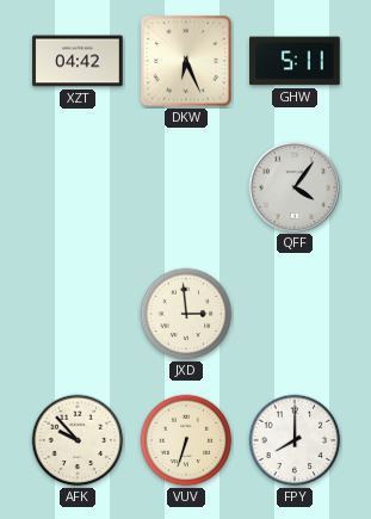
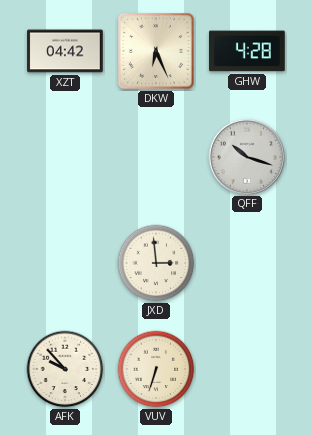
GHW: 5:11 -> 4:28
QFF: 4:06 -> 10:18
FPY: 8:00 -> none
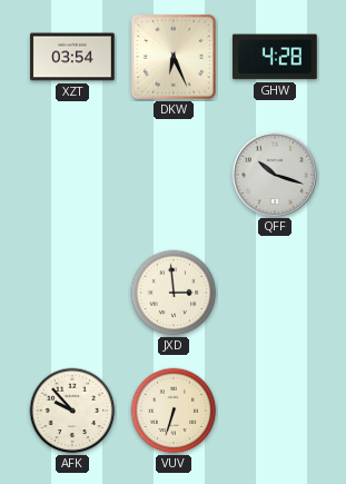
XZT: 04:42 -> 03:54
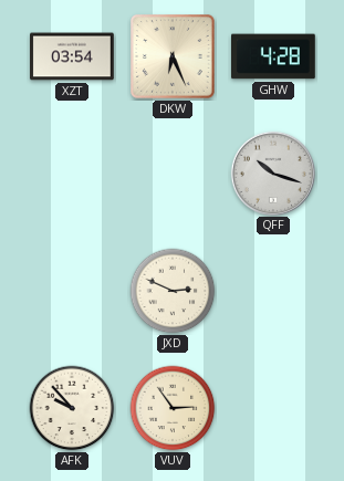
JXD: 2:59 -> 2:49
VUV: 6:33 -> 2:54
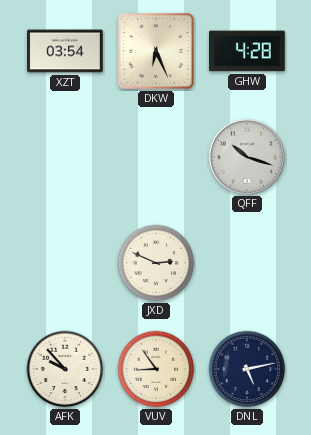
VUV: 2:54 -> 8:54
DNL: none -> 5:13
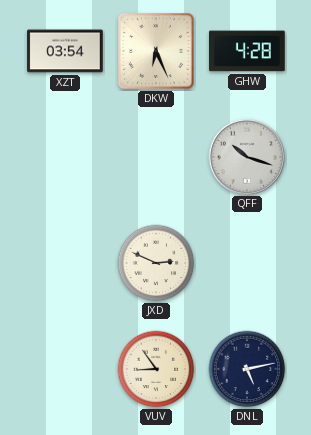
AFK: 9:53 -> none
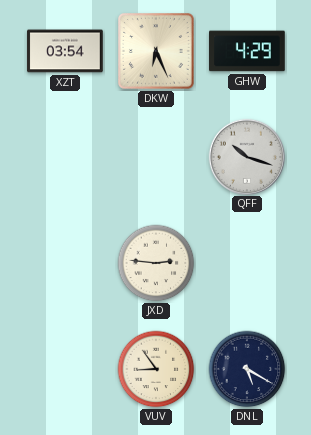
GHW: 4:28 -> 4:29
JXD: 2:49 -> 2:46
DNL: 5:13 -> 5:20
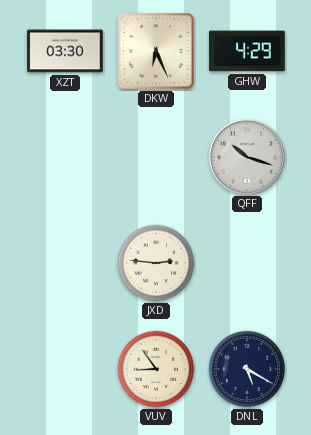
XZT: 03:54 -> 03:30
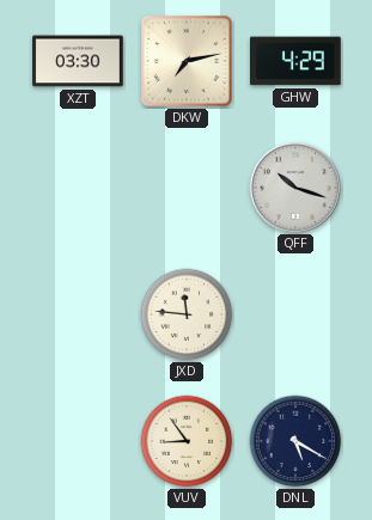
DKW: 6:26 -> 7:13
JXD: 2:46 -> 11:46
